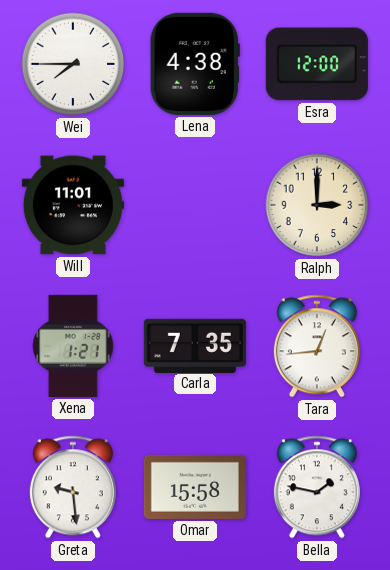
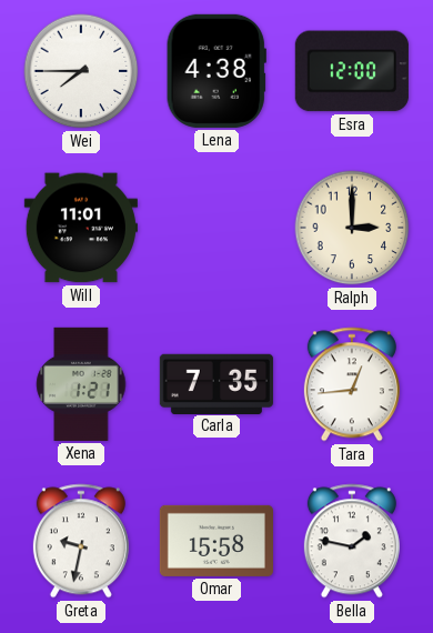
Greta: 9:29 -> 9:32
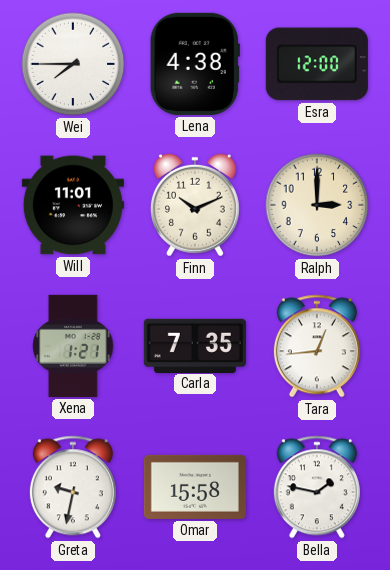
Finn: none -> 10:11
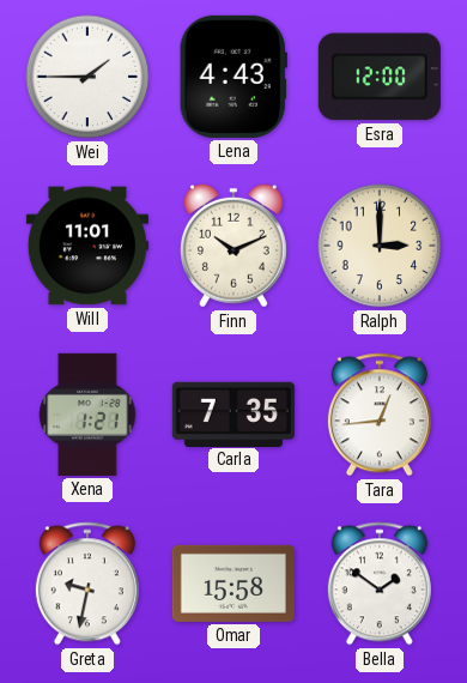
Wei: 7:45 -> 1:45
Lena: 4:38 -> 4:43
Bella: 1:47 -> 1:51
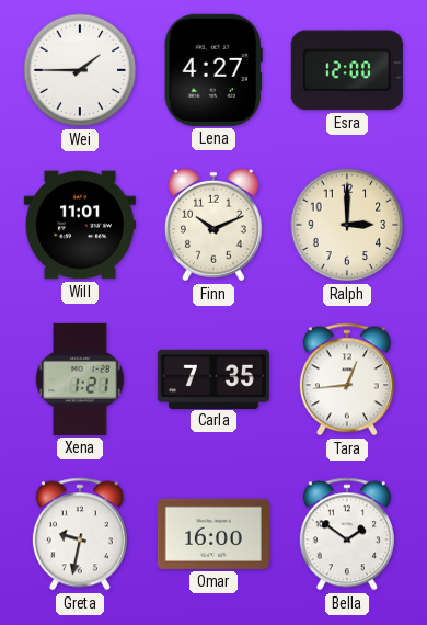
Lena: 4:43 -> 4:27
Omar: 15:58 -> 16:00
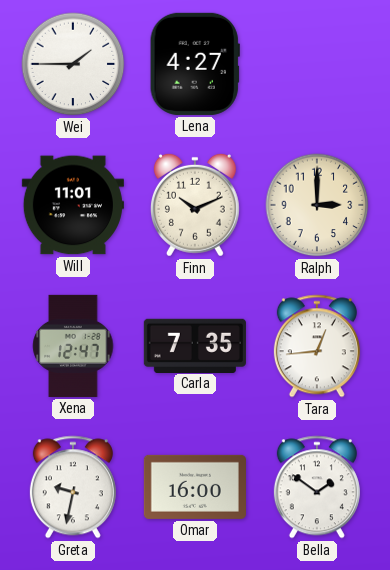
Esra: 12:00 -> none
Xena: 1:21 -> 12:47
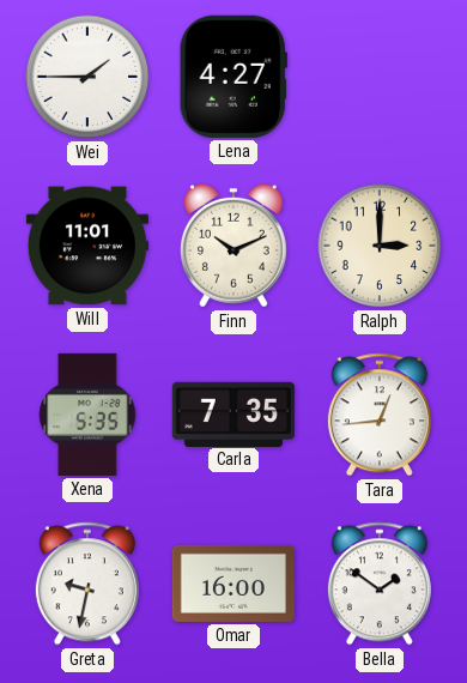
Xena: 12:47 -> 5:35
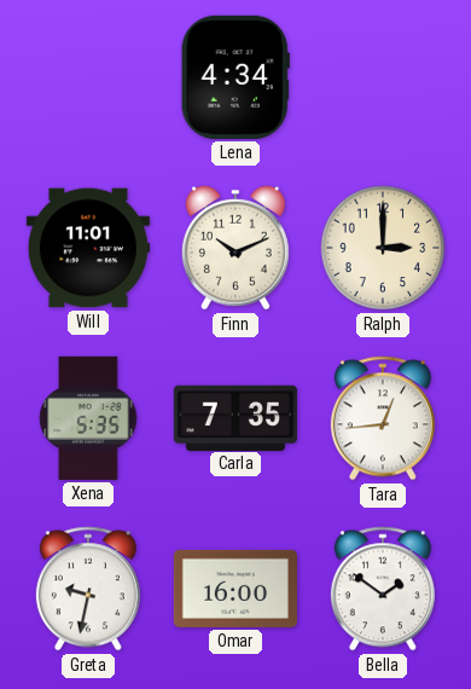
Wei: 1:45 -> none
Lena: 4:27 -> 4:34
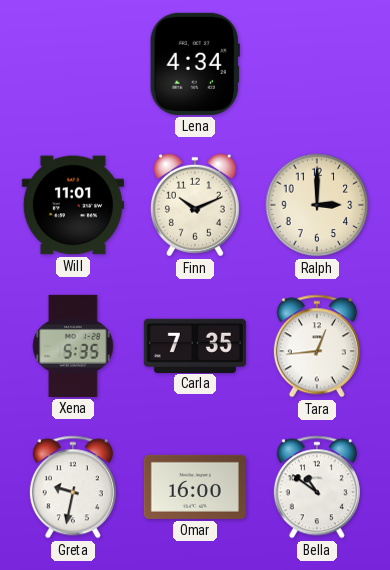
Bella: 1:51 -> 10:51
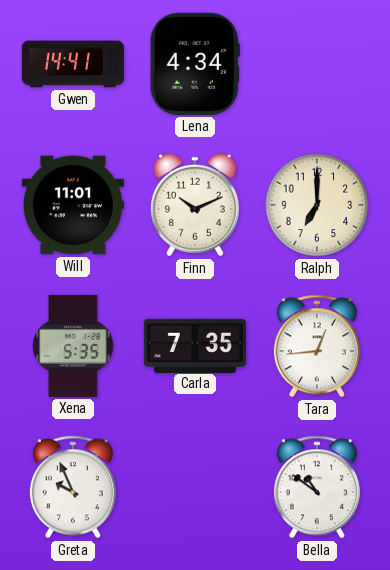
Gwen: none -> 14:41
Ralph: 3:00 -> 7:00
Greta: 9:32 -> 9:56
Omar: 16:00 -> none
